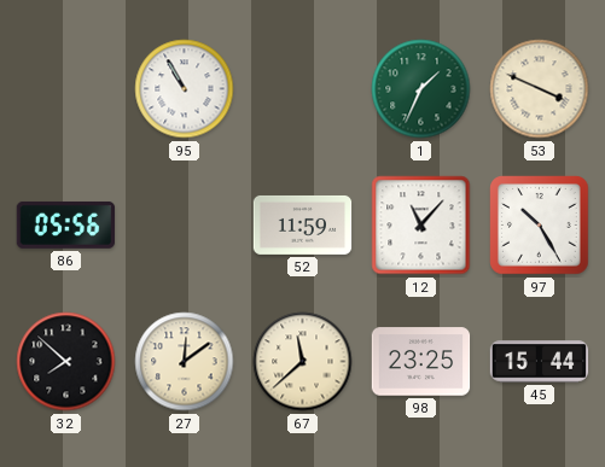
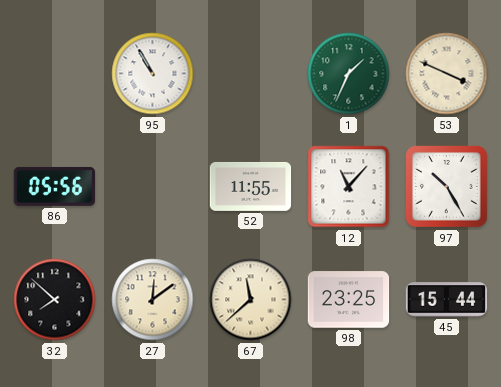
52: 11:59 -> 11:55
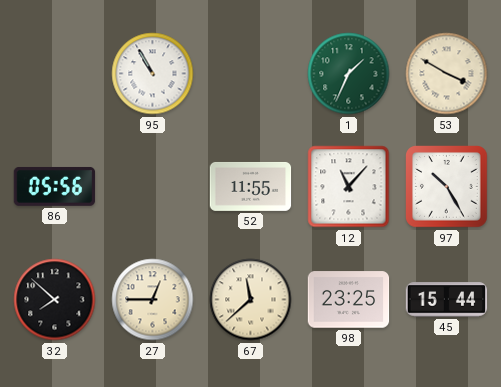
53: 3:49 -> 3:50
27: 12:09 -> 12:45
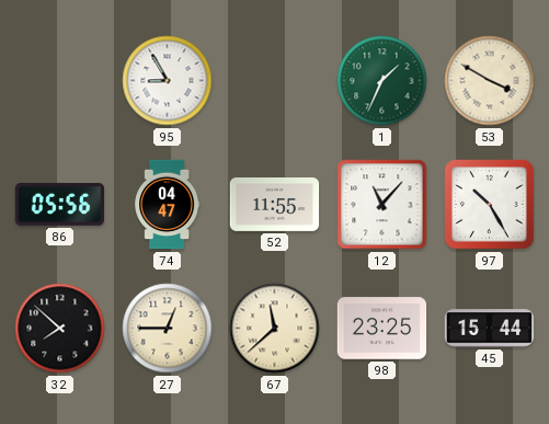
95: 10:55 -> 8:55
74: none -> 04:47
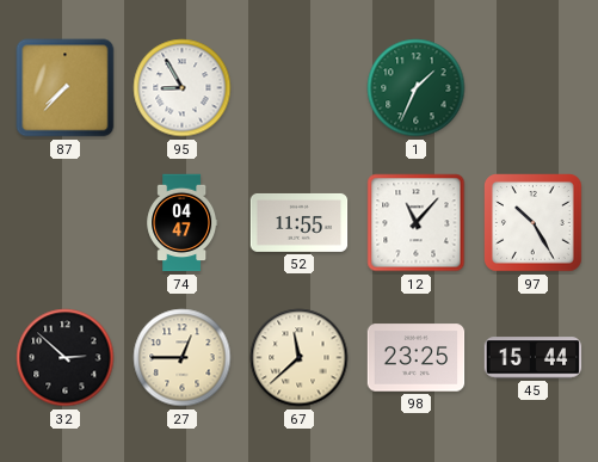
87: none -> 7:37
53: 3:50 -> none
86: 05:56 -> none
32: 7:52 -> 2:52
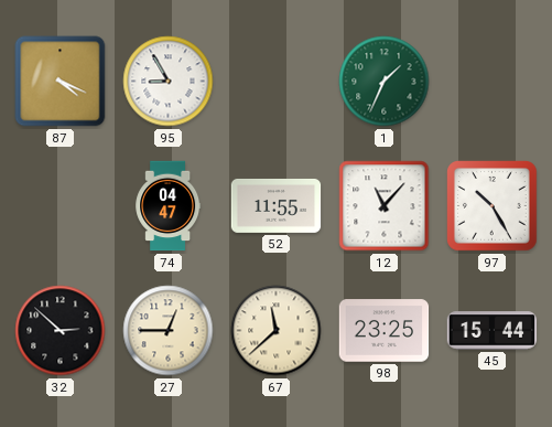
87: 7:37 -> 4:19
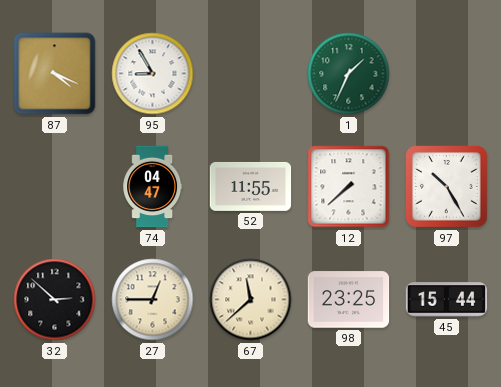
12: 11:07 -> 7:38
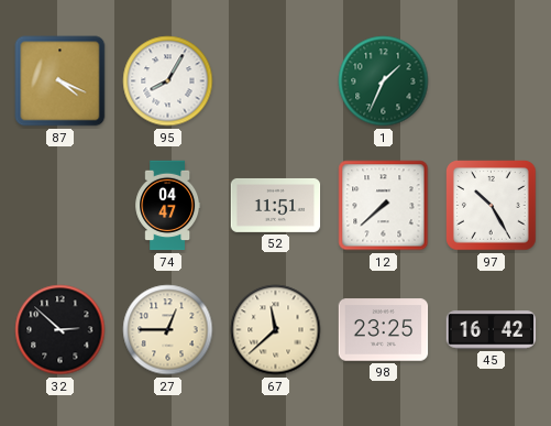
95: 8:55 -> 8:05
52: 11:55 -> 11:51
45: 15:44 -> 16:42
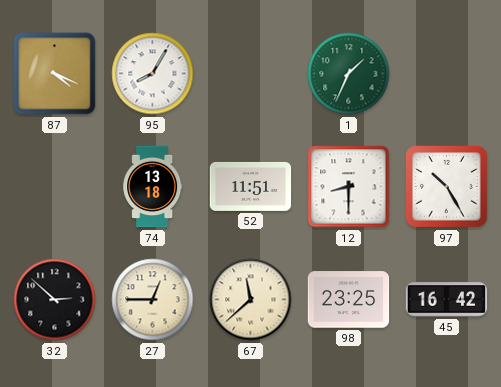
74: 04:47 -> 13:18
12: 7:38 -> 8:30
